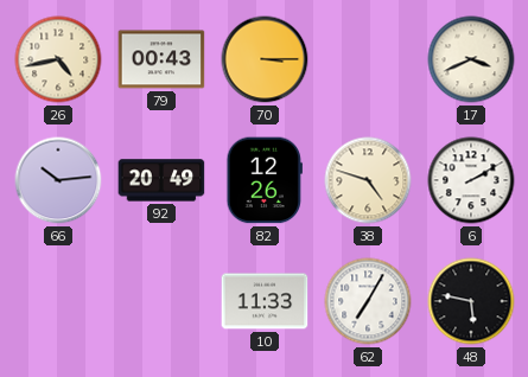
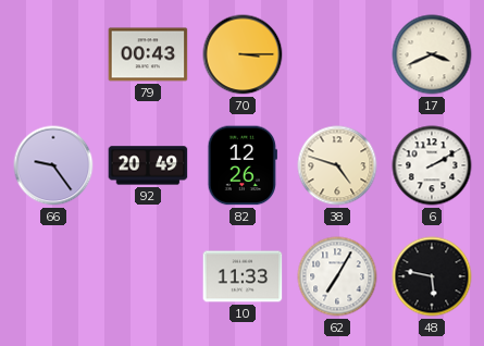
26: 4:43 -> none
66: 10:14 -> 9:24
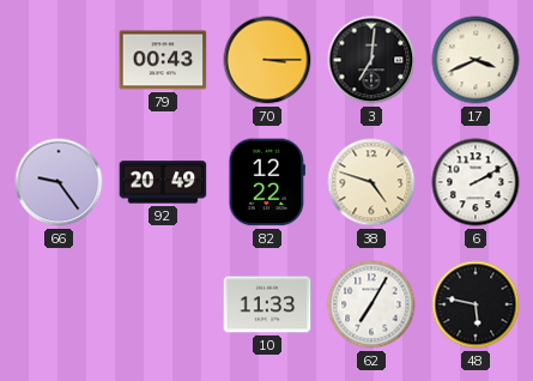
3: none -> 7:01
82: 12:26 -> 12:22
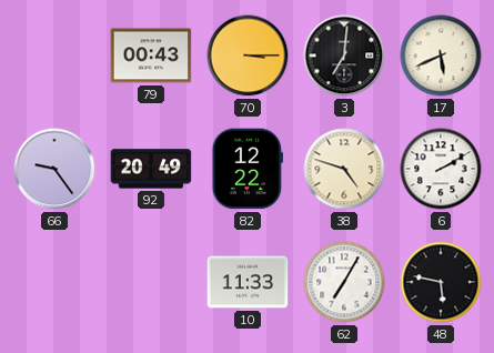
17: 3:41 -> 5:41
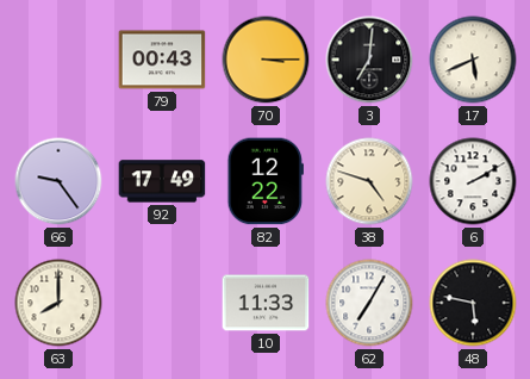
92: 20:49 -> 17:49
63: none -> 8:00
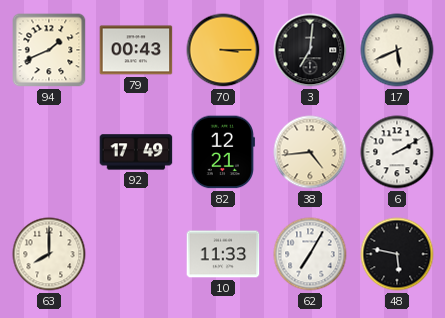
94: none -> 1:41
66: 9:24 -> none
82: 12:22 -> 12:21
38: 4:48 -> 4:44
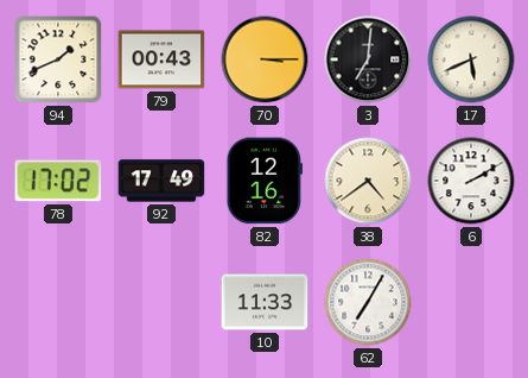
78: none -> 17:02
82: 12:21 -> 12:16
38: 4:44 -> 4:39
63: 8:00 -> none
48: 5:47 -> none
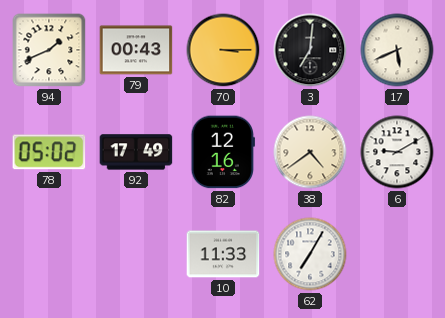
78: 17:02 -> 05:02
6: 2:10 -> 9:10
